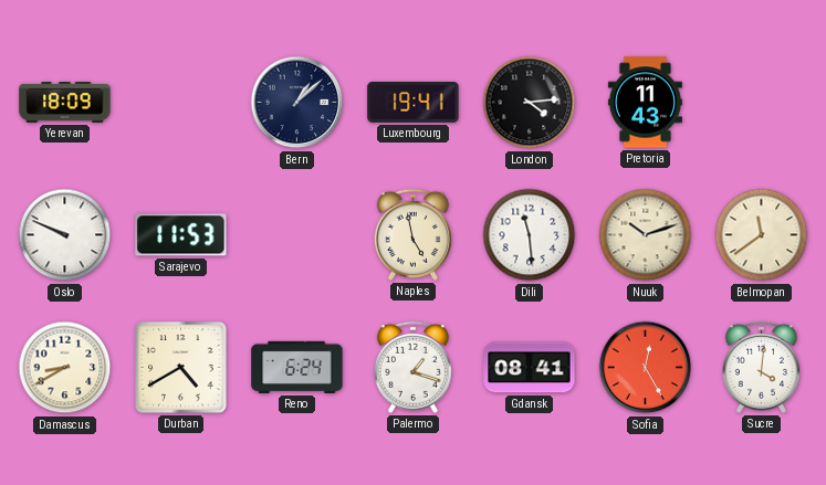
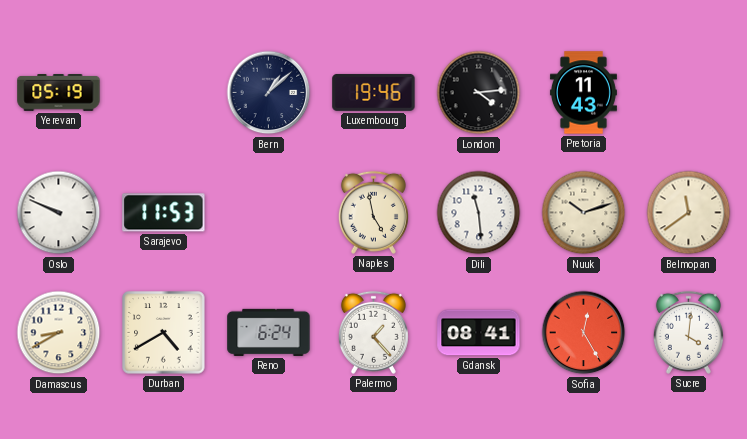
Yerevan: 18:09 -> 05:19
Luxembourg: 19:41 -> 19:46
Palermo: 1:18 -> 1:23
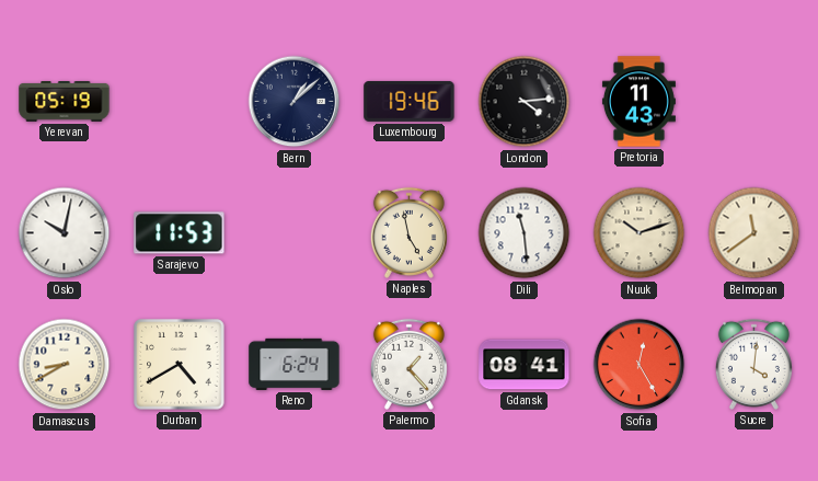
Oslo: 9:49 -> 10:02
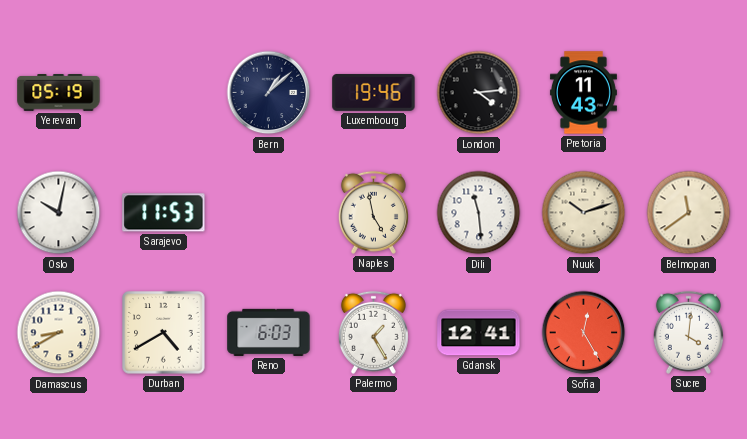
Reno: 6:24 -> 6:03
Palermo: 1:23 -> 1:25
Gdansk: 08:41 -> 12:41
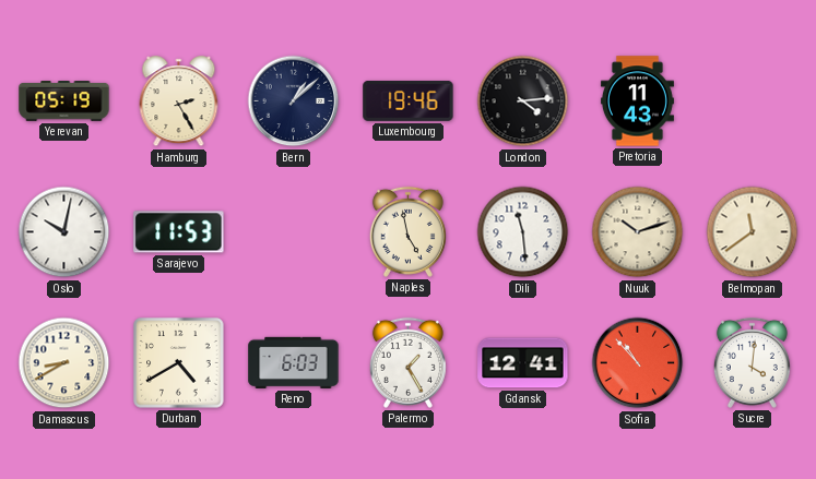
Hamburg: none -> 2:25
Sofia: 12:25 -> 10:53
